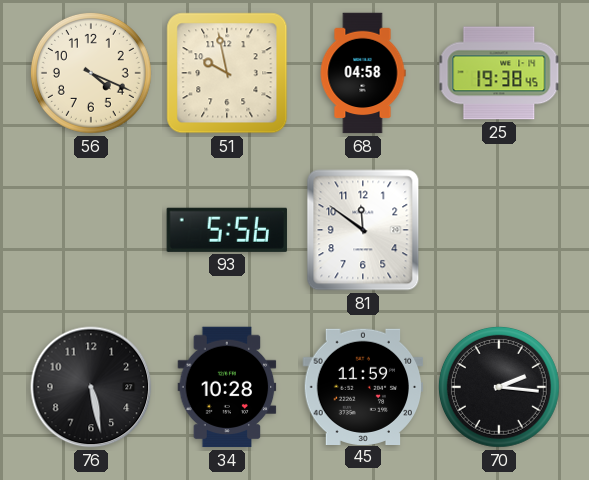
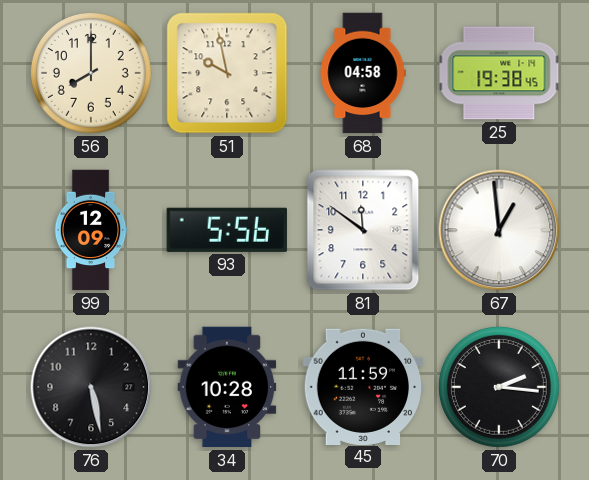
56: 4:19 -> 8:00
99: none -> 12:09
67: none -> 12:59
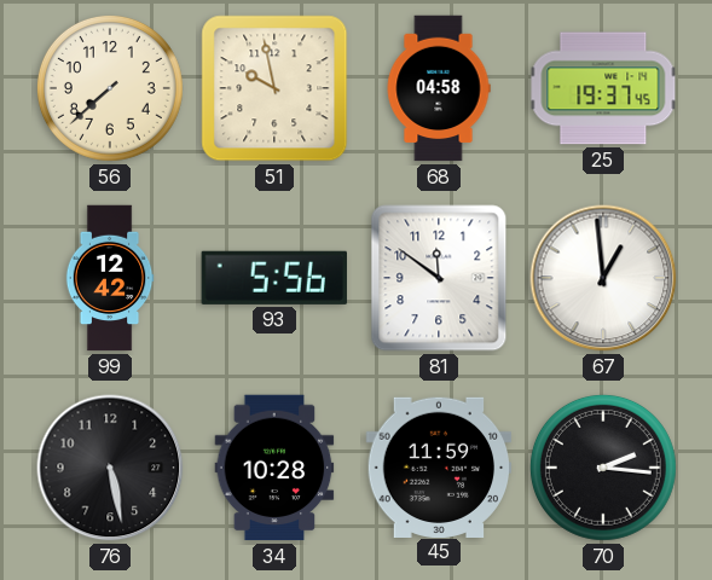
56: 8:00 -> 7:38
25: 19:38 -> 19:37
99: 12:09 -> 12:42
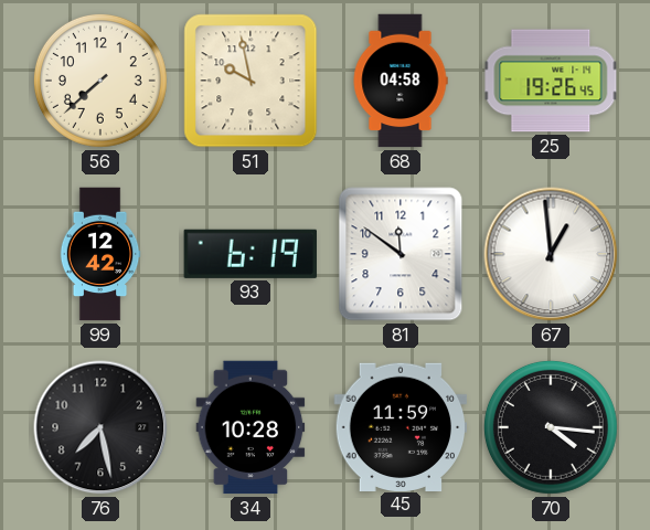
25: 19:37 -> 19:26
93: 5:56 -> 6:19
76: 5:28 -> 7:28
70: 2:16 -> 4:16
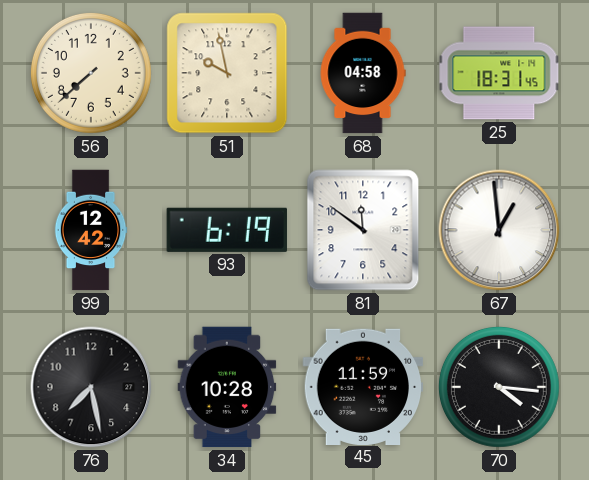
25: 19:26 -> 18:31
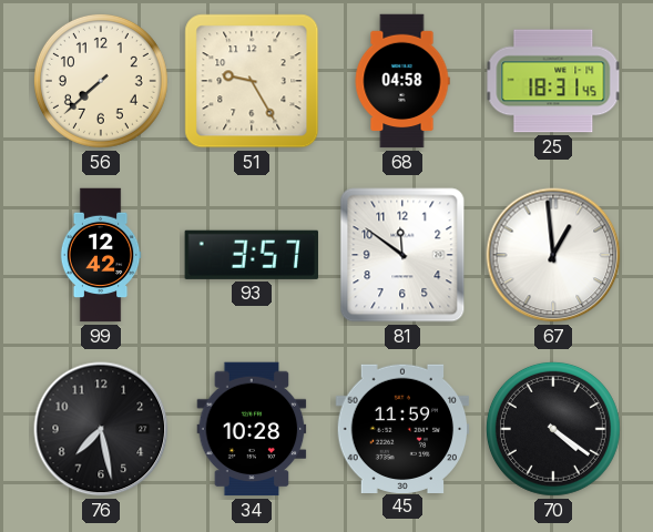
51: 9:58 -> 9:25
93: 6:19 -> 3:57
70: 4:16 -> 4:21
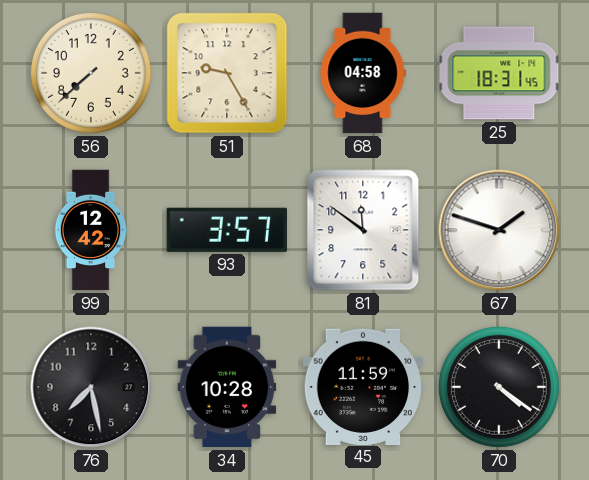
67: 12:59 -> 1:48
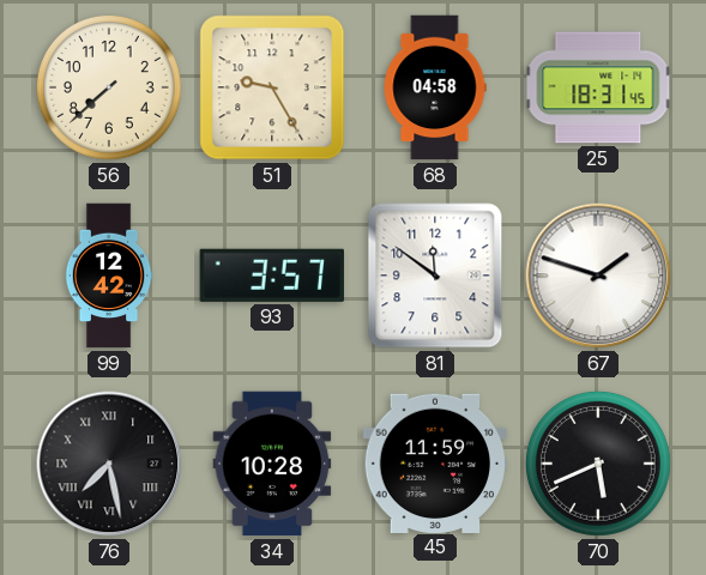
76 numerals: Arabic -> Roman
70: 4:21 -> 5:41
